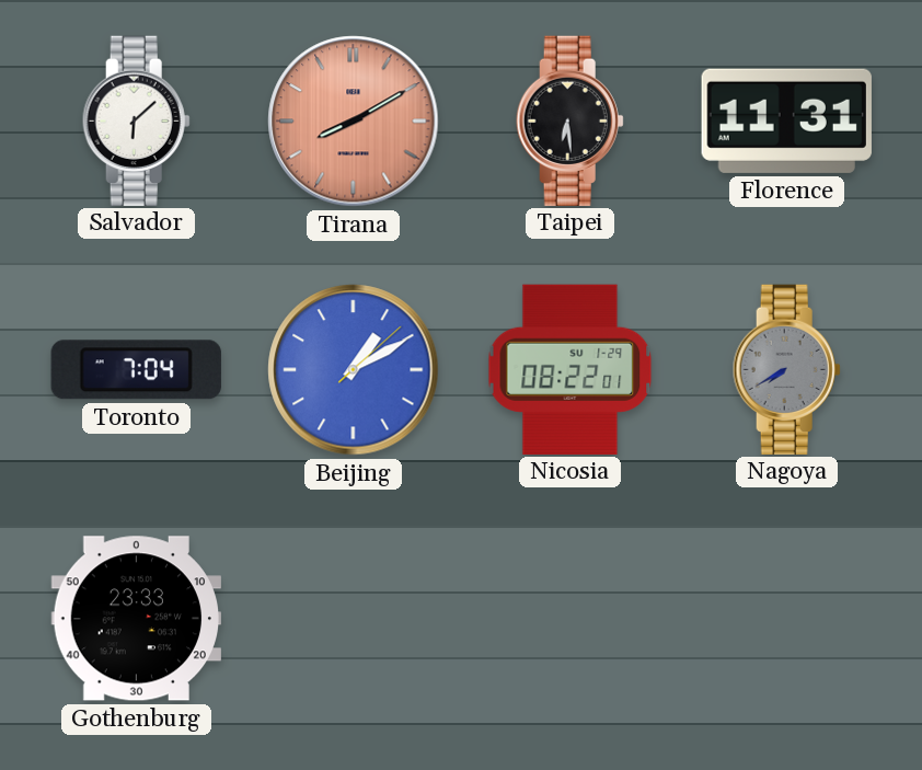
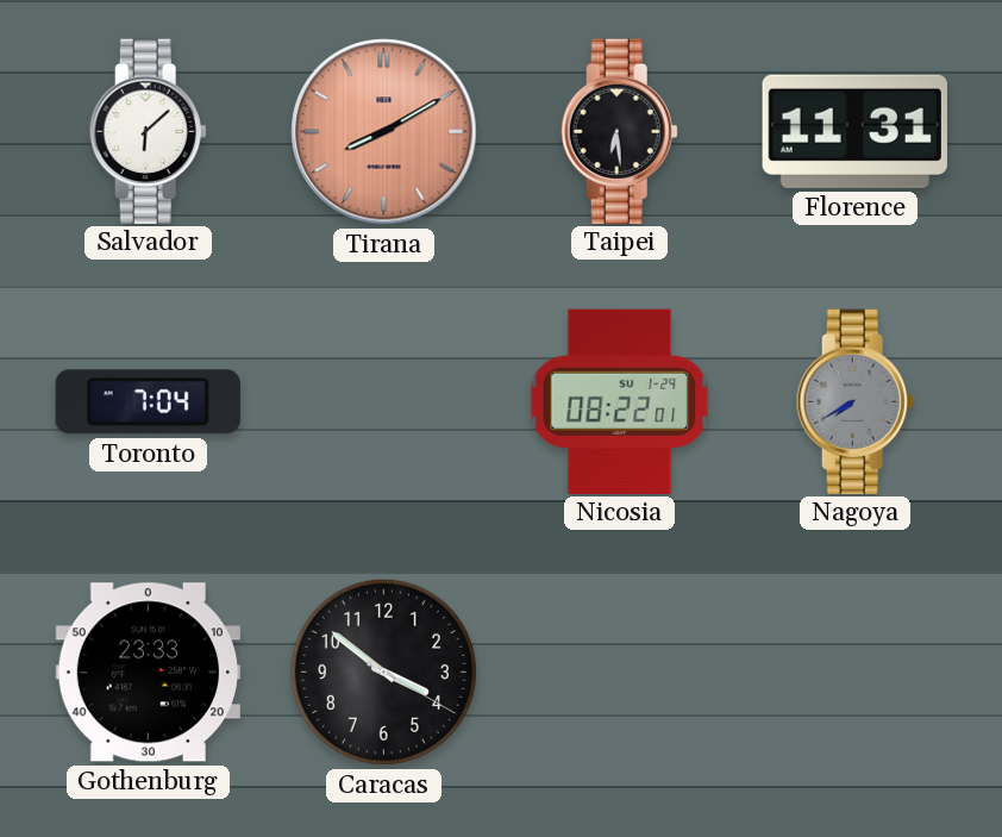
Beijing: 1:10 -> none
Caracas: none -> 3:51
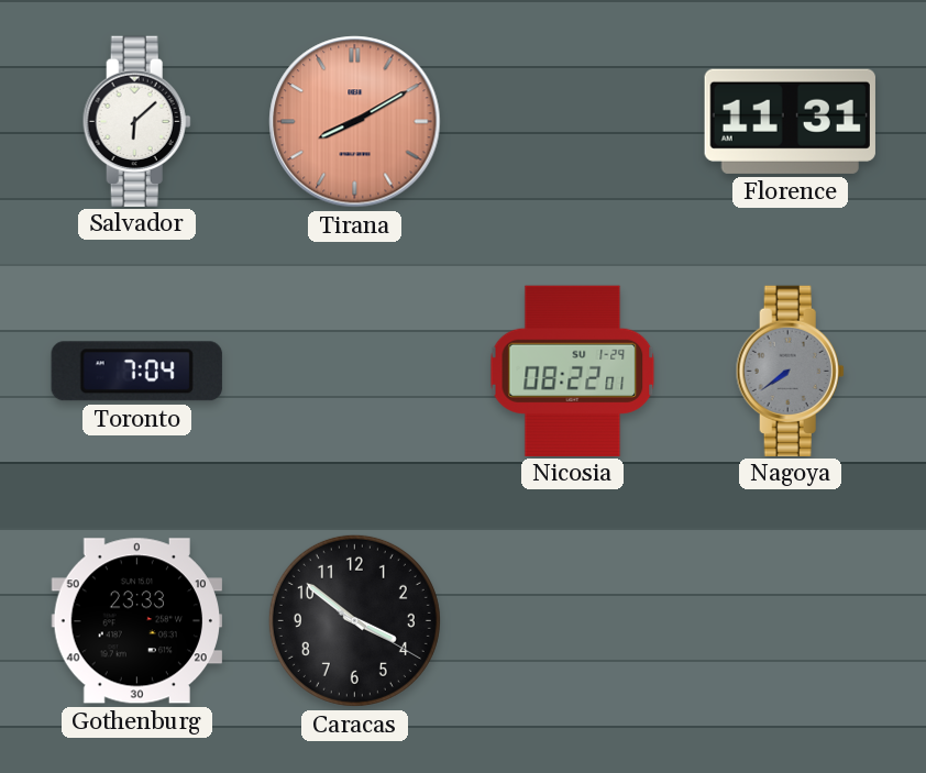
Taipei: 6:29 -> none
Nagoya: 7:40 -> 7:39
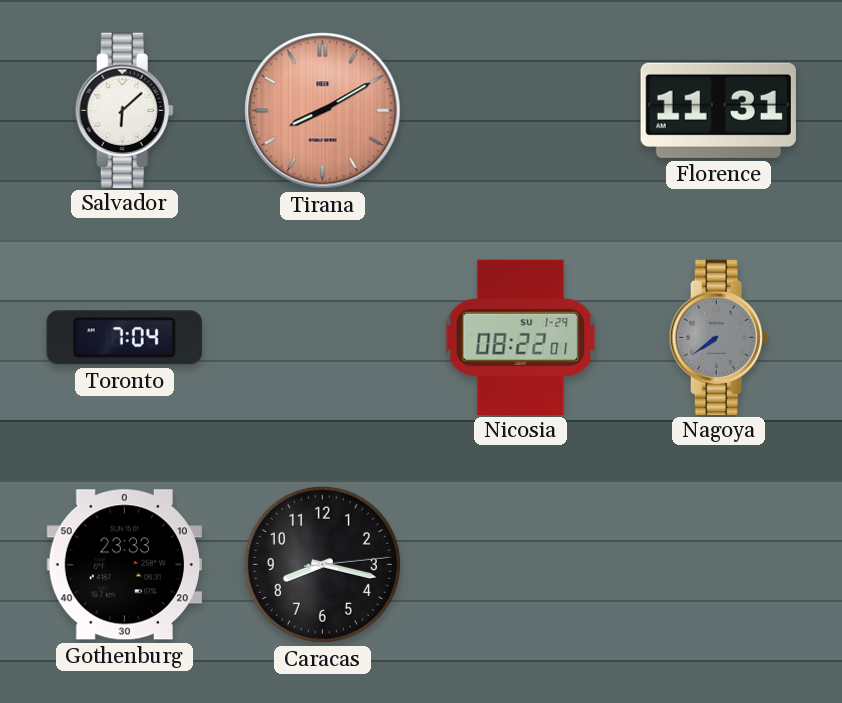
Caracas: 3:51 -> 8:17
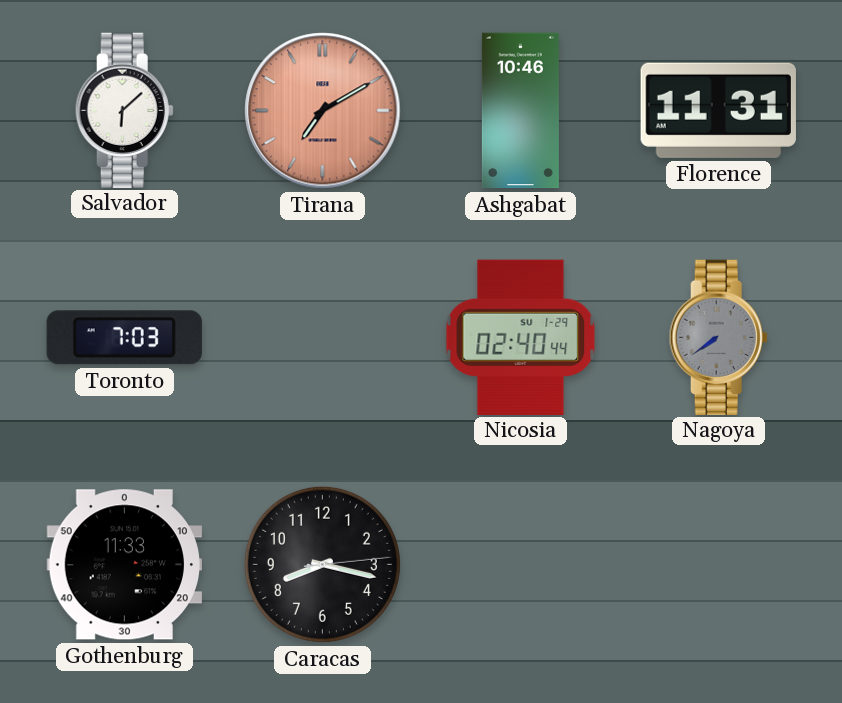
Tirana: 8:10 -> 7:10
Ashgabat: none -> 10:46
Toronto: 7:04 -> 7:03
Nicosia: 08:22 -> 02:40
Gothenburg: 23:33 -> 11:33
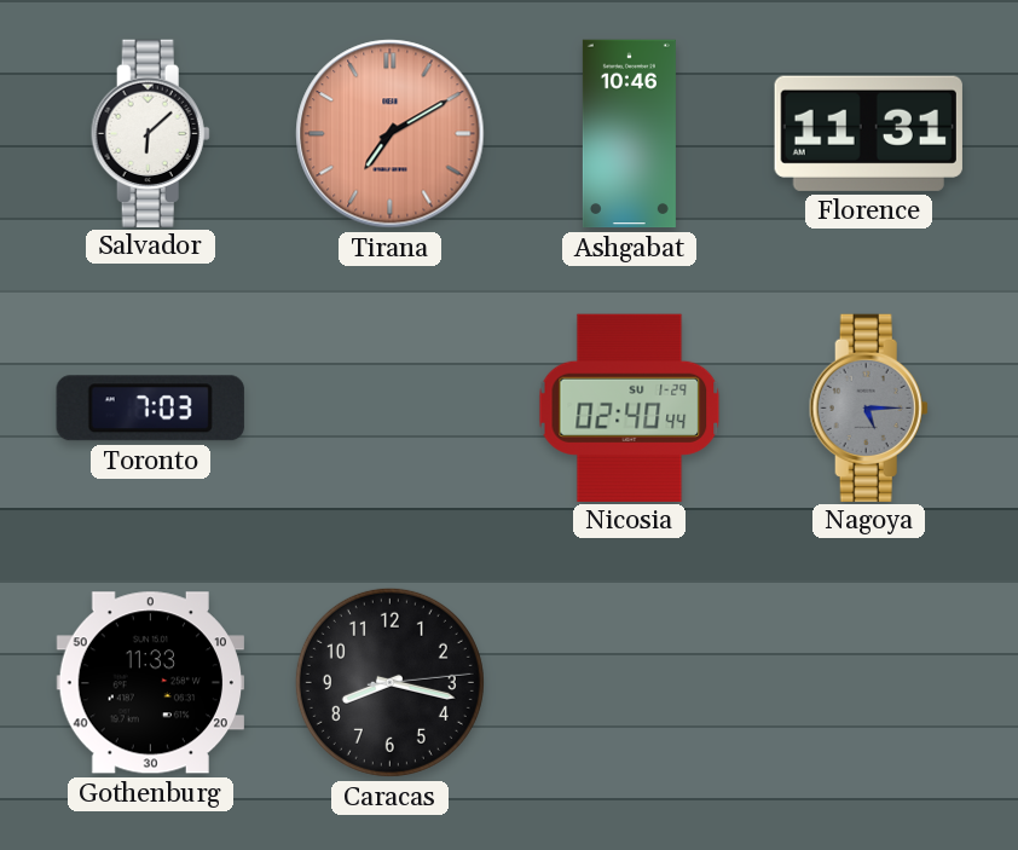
Nagoya: 7:39 -> 5:15
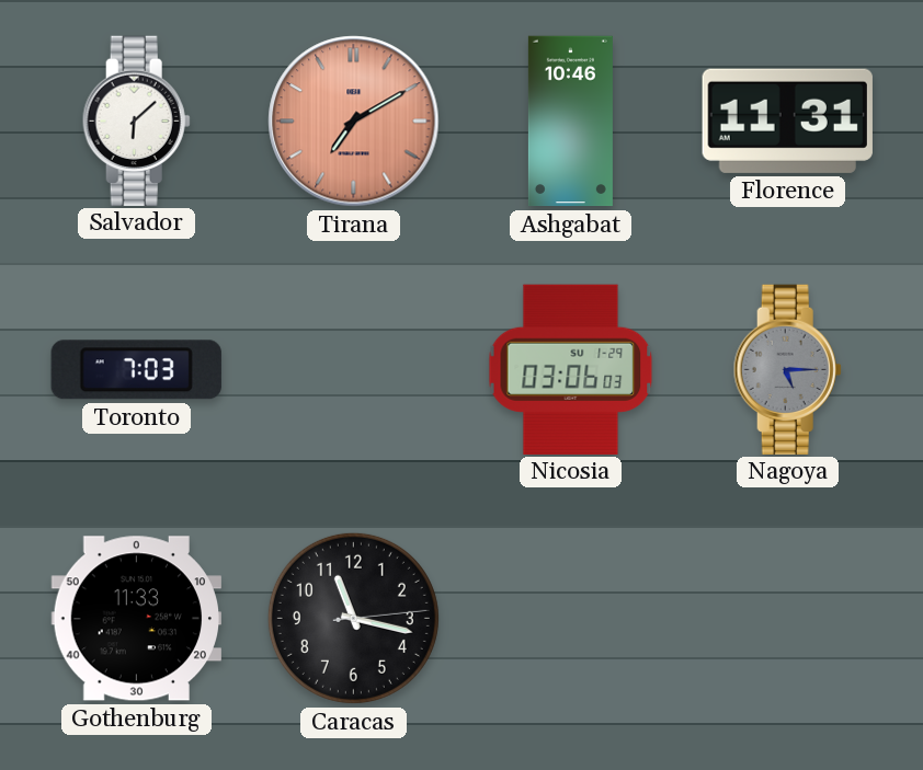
Nicosia: 02:40 -> 03:06
Caracas: 8:17 -> 11:17
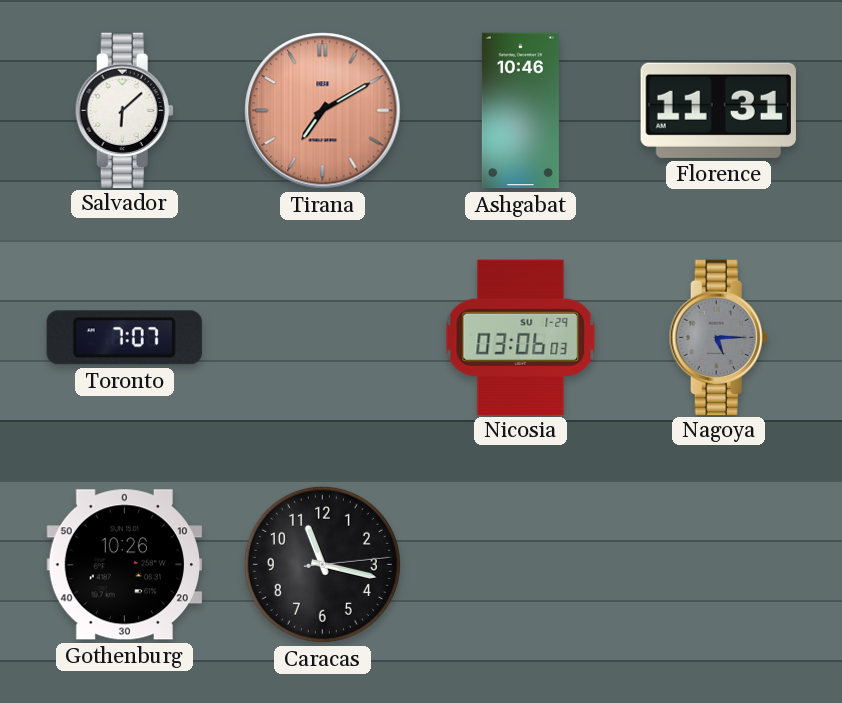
Toronto: 7:03 -> 7:07
Gothenburg: 11:33 -> 10:26
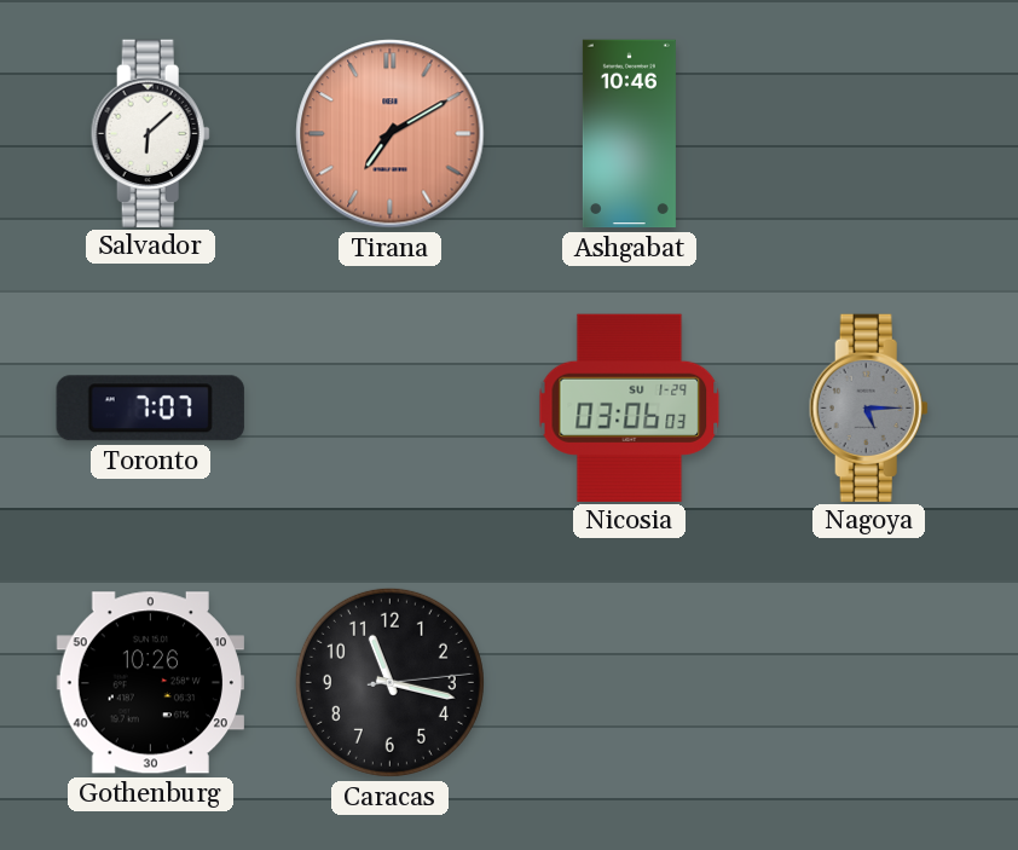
Florence: 11:31 -> none
